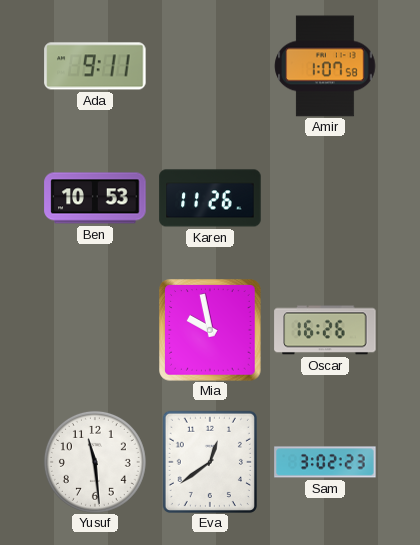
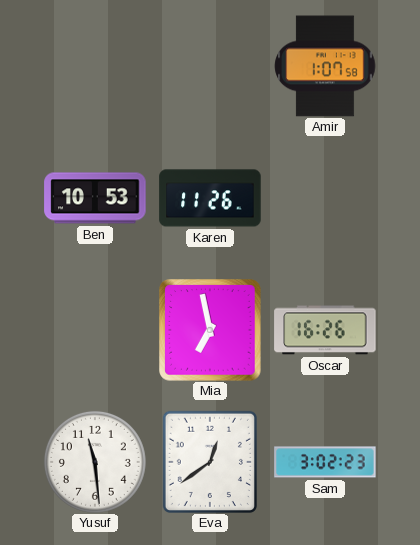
Ada: 9:11 -> none
Mia: 9:58 -> 6:58
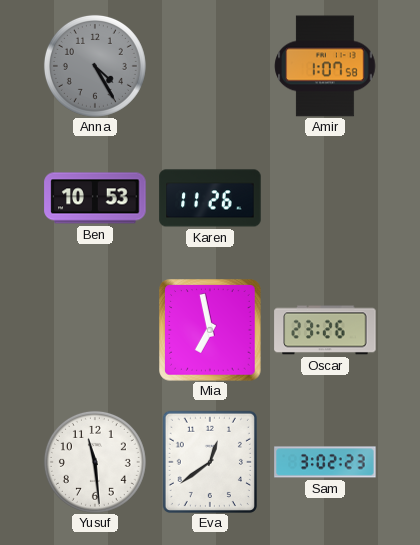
Anna: none -> 4:25
Oscar: 16:26 -> 23:26
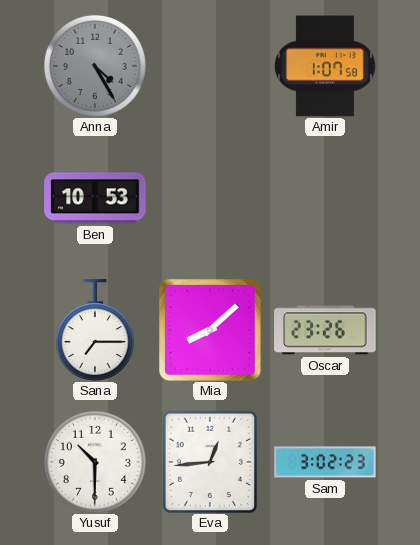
Karen: 11:26 -> none
Sana: none -> 7:15
Mia: 6:58 -> 8:08
Yusuf: 11:29 -> 10:30
Eva: 12:39 -> 12:44
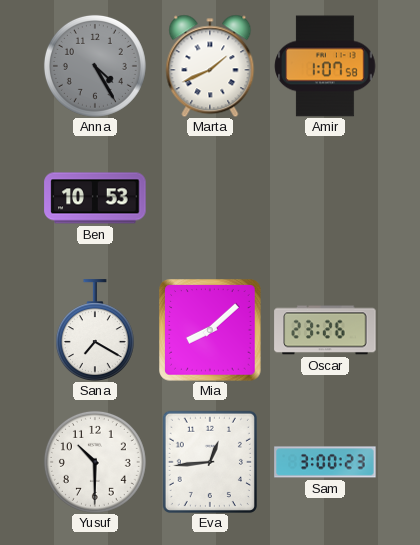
Marta: none -> 1:41
Sana: 7:15 -> 7:20
Sam: 3:02 -> 3:00
